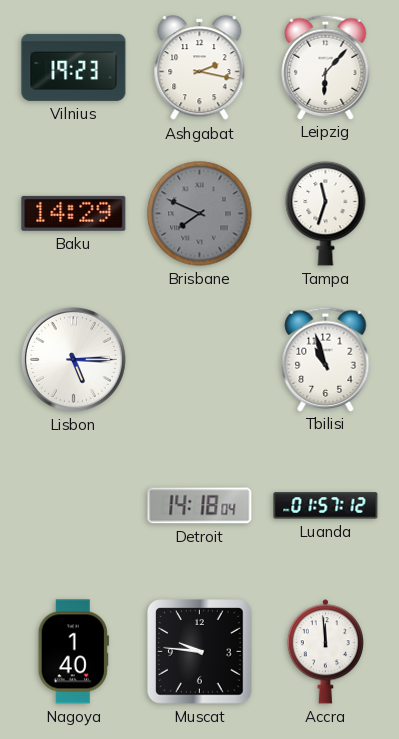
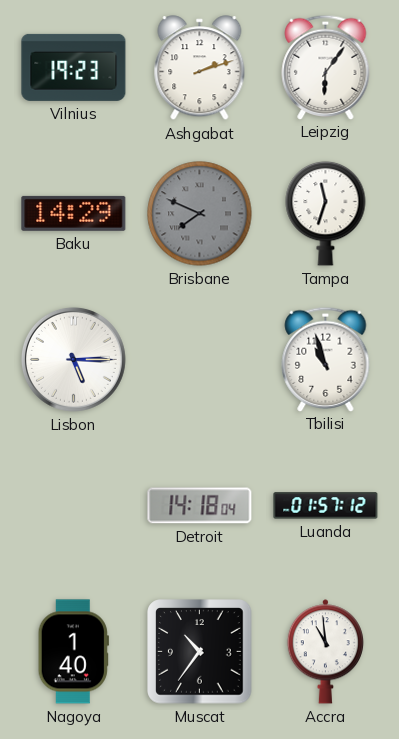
Ashgabat: 2:17 -> 2:12
Leipzig: 6:07 -> 6:06
Muscat: 9:46 -> 10:36
Accra: 11:59 -> 10:59
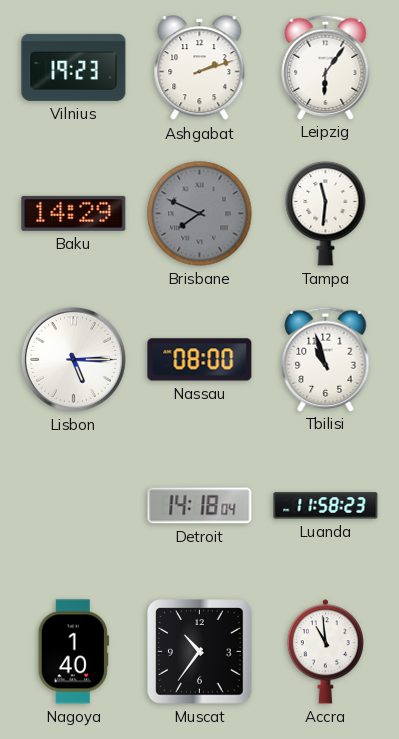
Tampa: 11:33 -> 11:31
Nassau: none -> 08:00
Luanda: 01:57 -> 11:58
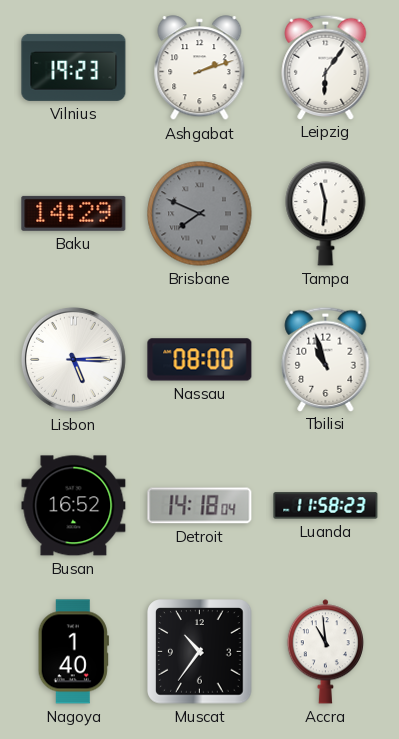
Busan: none -> 16:52
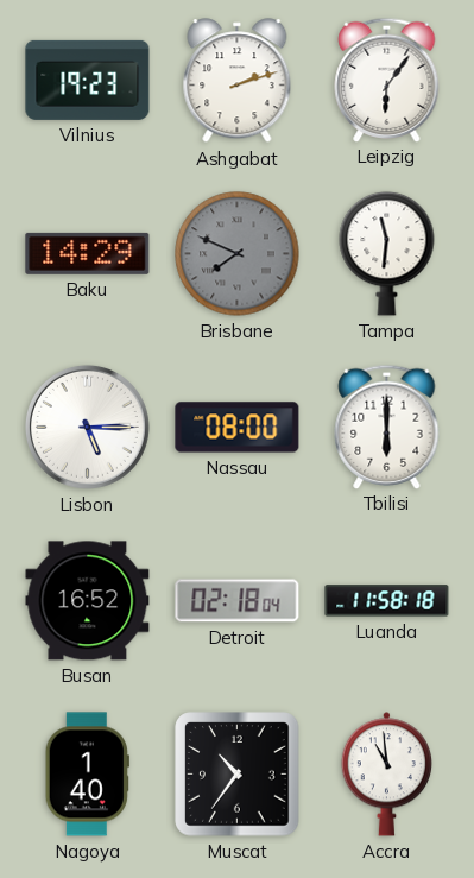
Tbilisi: 10:57 -> 6:00
Detroit: 14:18 -> 02:18
Luanda: 11:58:23 -> 11:58:18
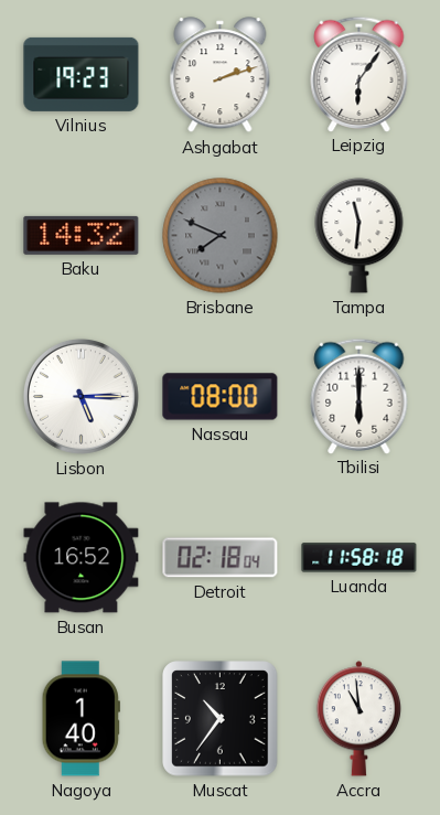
Baku: 14:29 -> 14:32
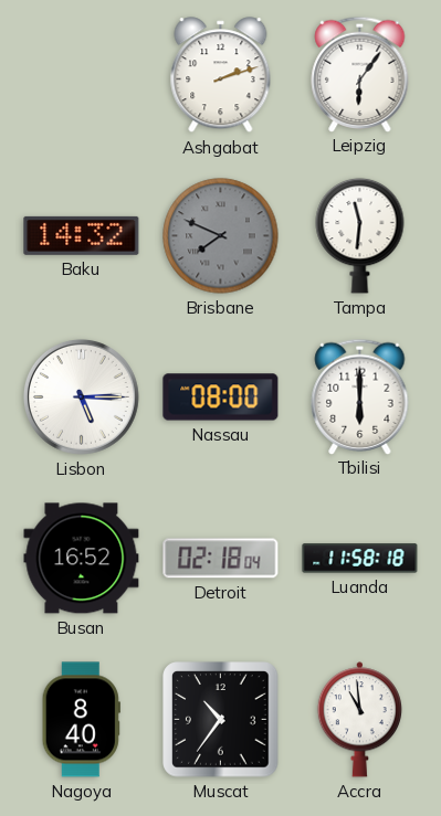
Vilnius: 19:23 -> none
Nagoya: 1:40 -> 8:40
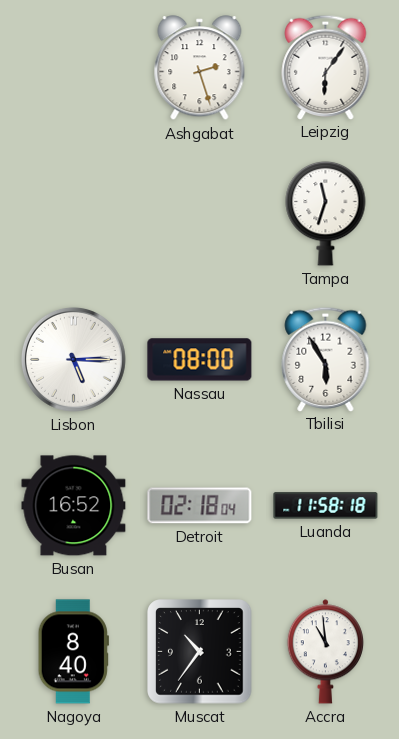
Ashgabat: 2:12 -> 2:27
Baku: 14:32 -> none
Brisbane: 7:49 -> none
Tampa: 11:31 -> 11:33
Tbilisi: 6:00 -> 5:55
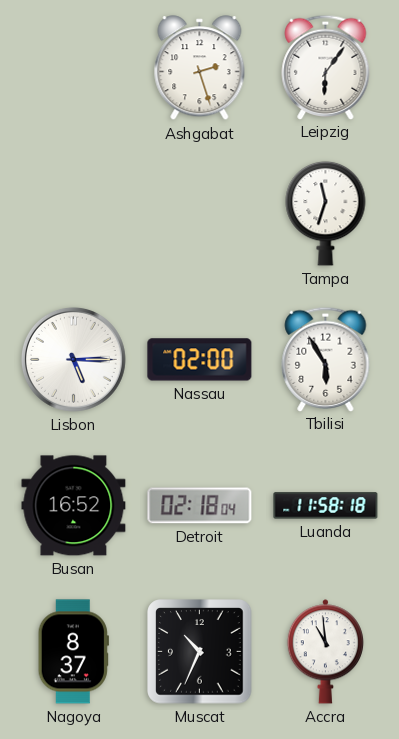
Nassau: 08:00 -> 02:00
Nagoya: 8:40 -> 8:37
Muscat: 10:36 -> 10:34
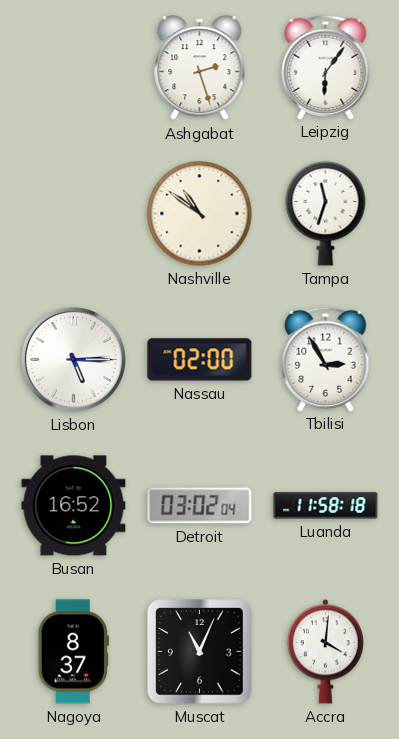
Nashville: none -> 10:51
Tbilisi: 5:55 -> 2:55
Detroit: 02:18 -> 03:02
Muscat: 10:34 -> 11:04
Accra: 10:59 -> 4:01
